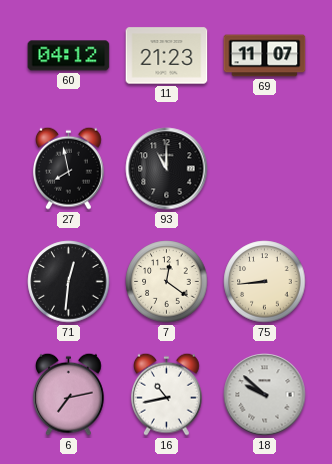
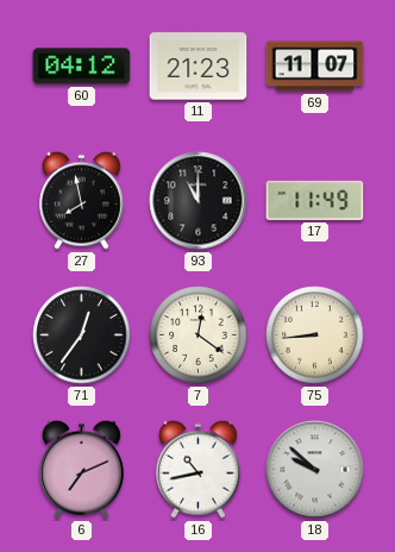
17: none -> 11:49
71: 12:31 -> 12:36
6: 7:13 -> 7:11
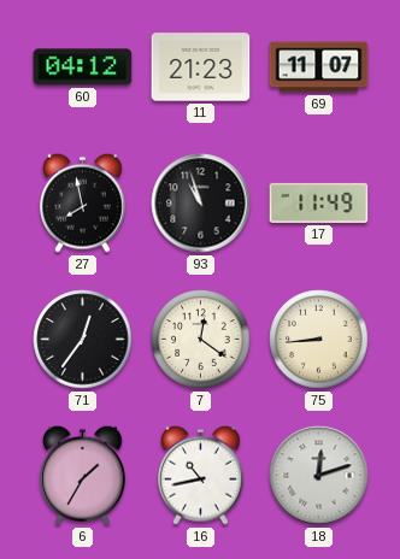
93: 11:00 -> 10:57
6: 7:11 -> 1:35
18: 9:52 -> 12:12
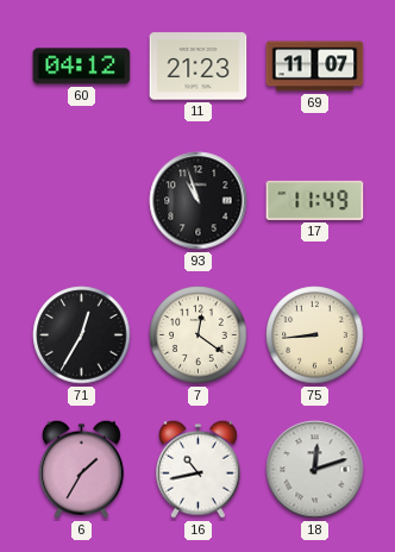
27: 7:58 -> none
71: 12:36 -> 12:35
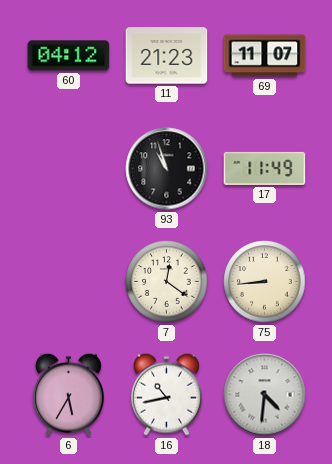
71: 12:35 -> none
6: 1:35 -> 5:35
18: 12:12 -> 4:31
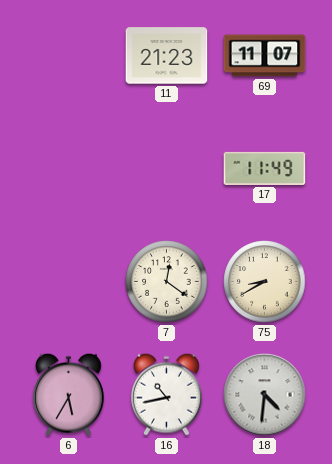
60: 04:12 -> none
93: 10:57 -> none
75: 8:44 -> 8:40
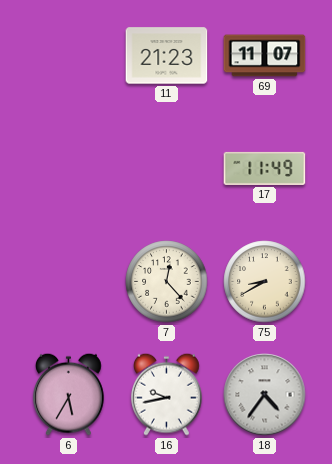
7: 12:21 -> 12:23
16: 10:43 -> 9:43
18: 4:31 -> 4:36
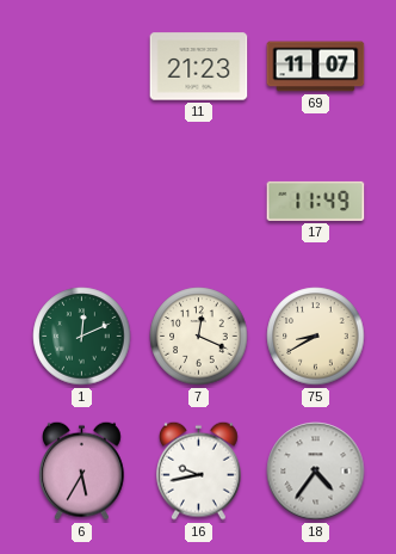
1: none -> 12:11
7: 12:23 -> 12:19
